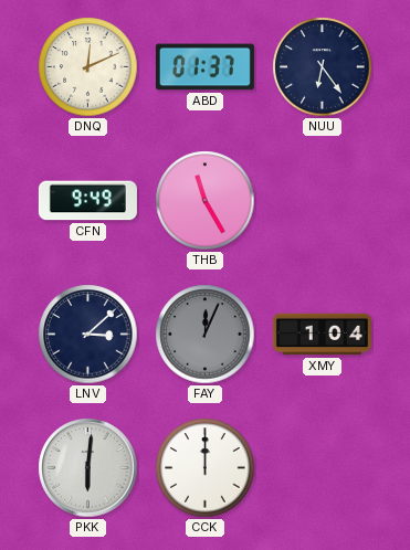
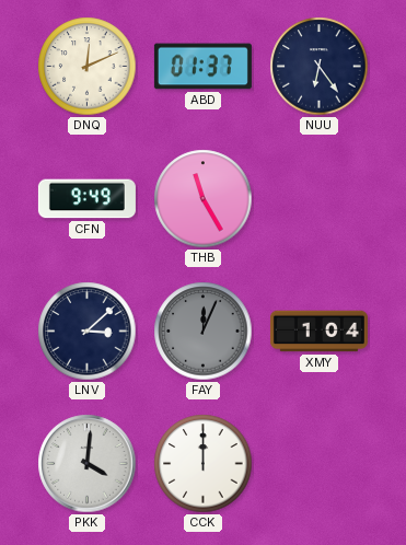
PKK: 6:01 -> 4:01
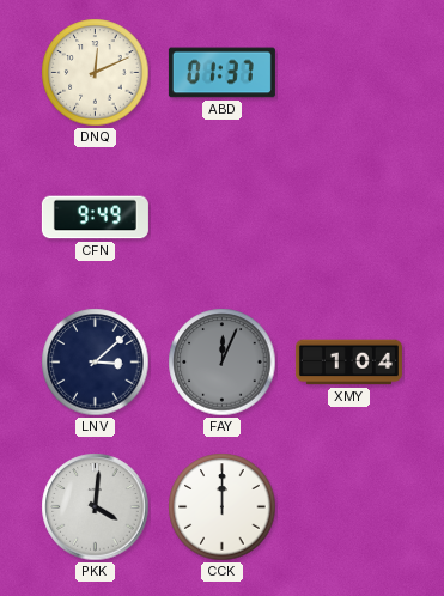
NUU: 6:24 -> none
THB: 11:25 -> none
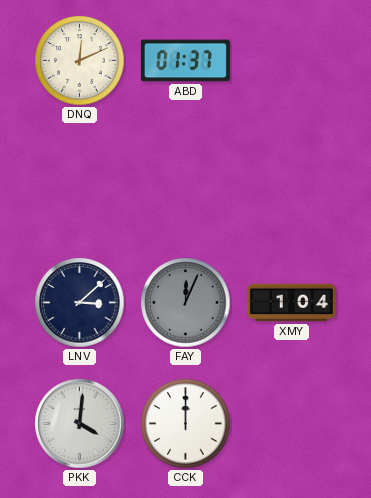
CFN: 9:49 -> none
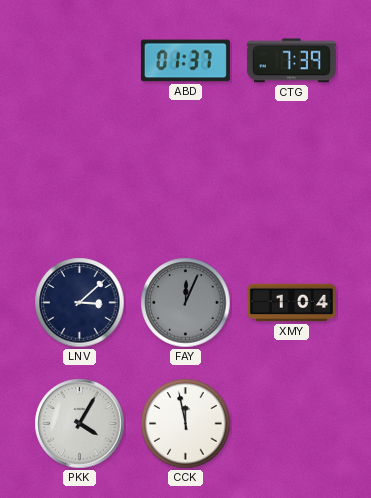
DNQ: 12:11 -> none
CTG: none -> 7:39
PKK: 4:01 -> 4:05
CCK: 12:00 -> 11:58
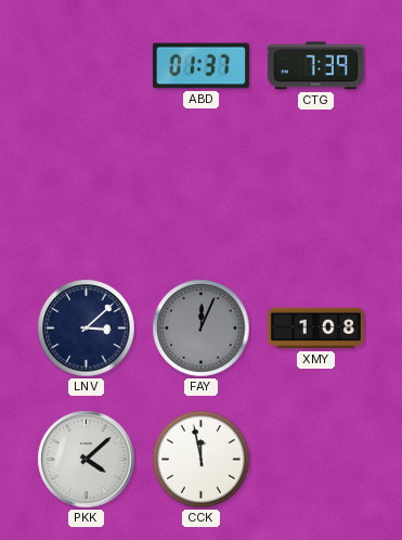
XMY: 1:04 -> 1:08
PKK: 4:05 -> 4:08
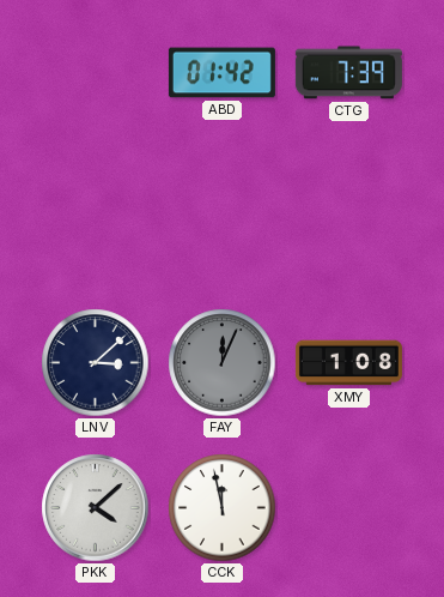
ABD: 01:37 -> 01:42
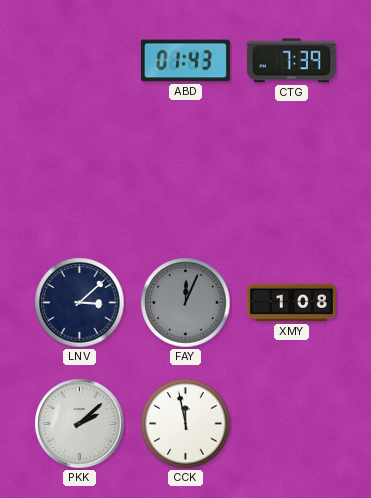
ABD: 01:42 -> 01:43
PKK: 4:08 -> 2:08
